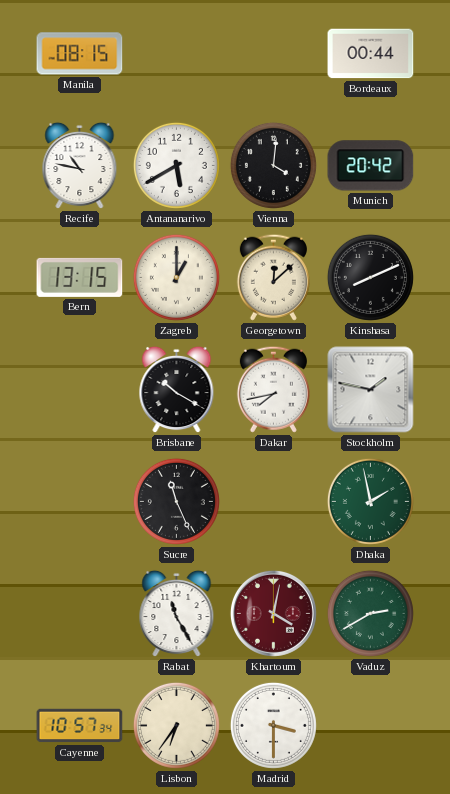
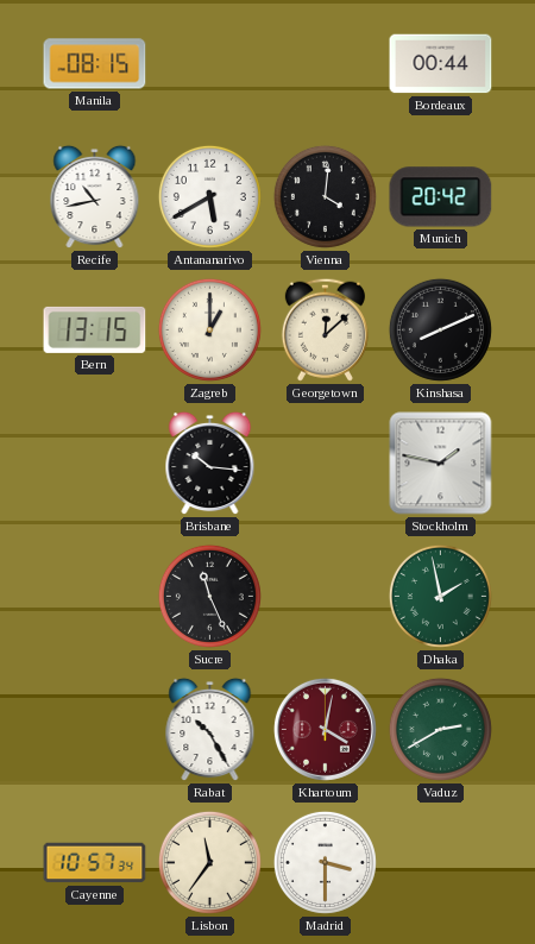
Recife: 10:47 -> 10:43
Brisbane: 10:20 -> 10:16
Dakar: 7:43 -> none
Rabat: 11:25 -> 10:25
Lisbon: 6:36 -> 11:36
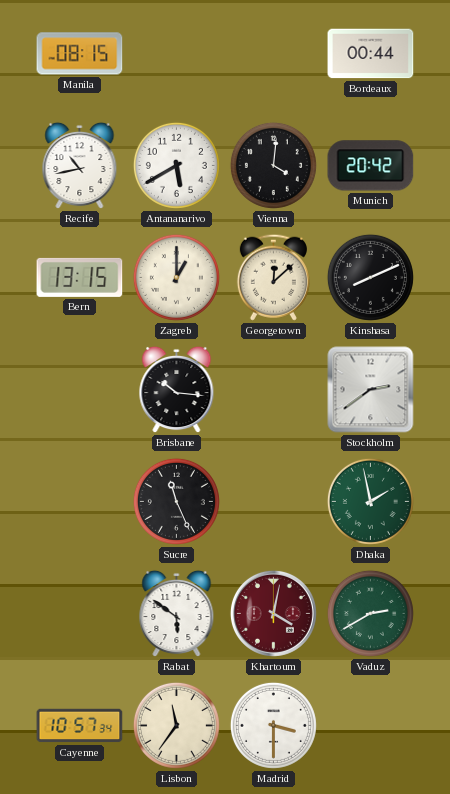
Stockholm: 1:47 -> 2:39
Rabat: 10:25 -> 5:51
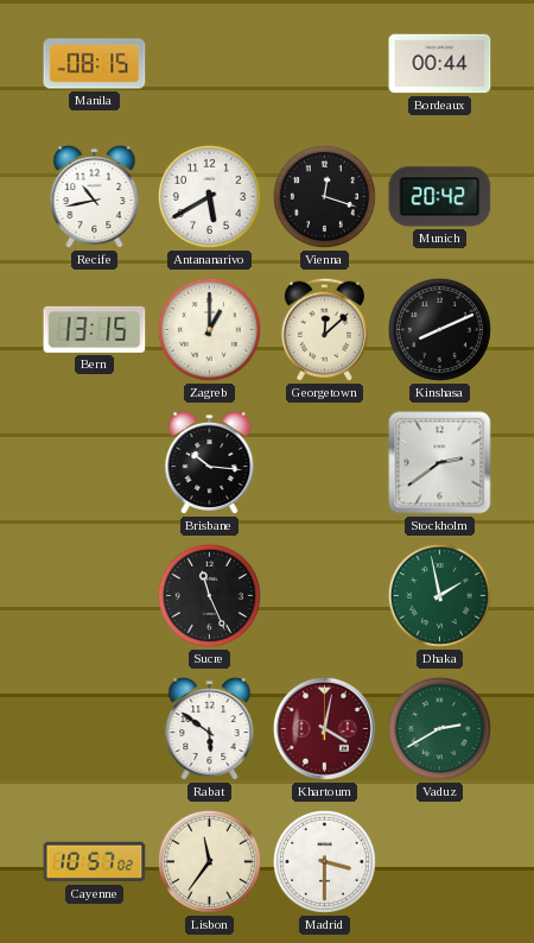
Vienna: 4:01 -> 12:18
Cayenne: 10:57:34 -> 10:57:02
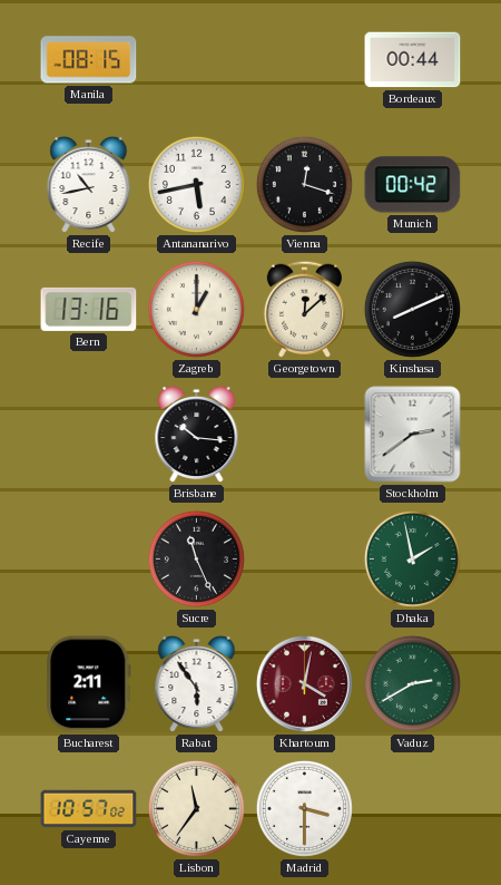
Antananarivo: 5:40 -> 5:43
Munich: 20:42 -> 00:42
Bern: 13:15 -> 13:16
Bucharest: none -> 2:11
Rabat: 5:51 -> 5:54
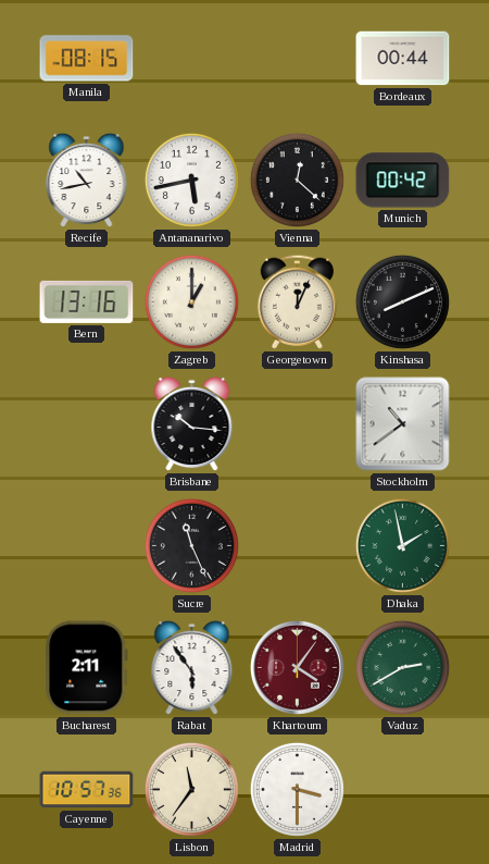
Vienna: 12:18 -> 12:22
Georgetown: 12:08 -> 12:04
Stockholm: 2:39 -> 10:39
Khartoum: 4:02 -> 4:06
Cayenne: 10:57:02 -> 10:57:36
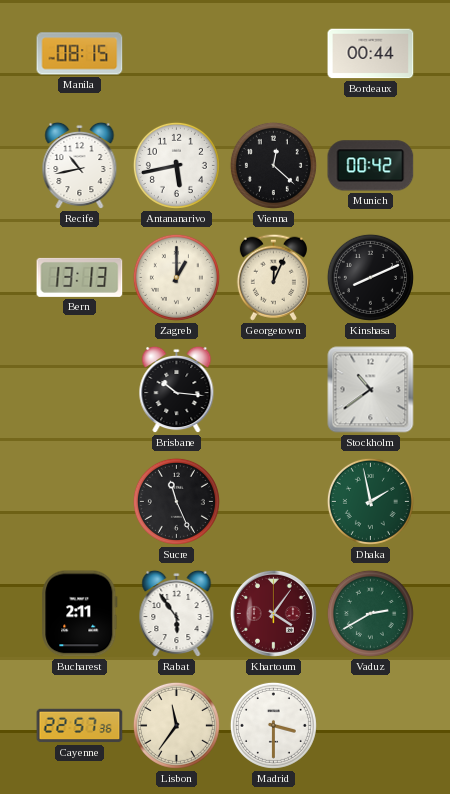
Bern: 13:16 -> 13:13
Cayenne: 10:57 -> 22:57
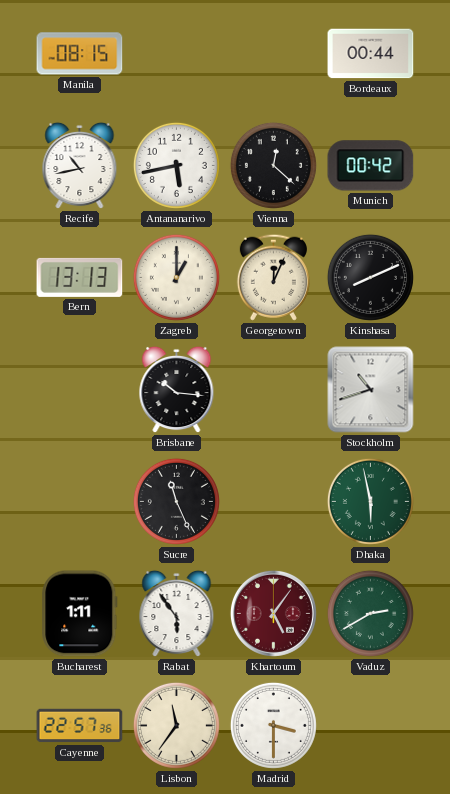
Stockholm: 10:39 -> 10:42
Dhaka: 1:58 -> 5:58
Bucharest: 2:11 -> 1:11
Khartoum: 4:06 -> 5:06
